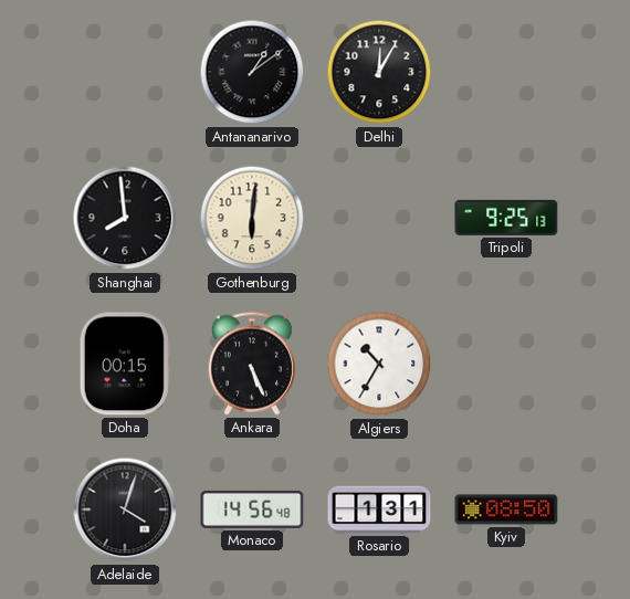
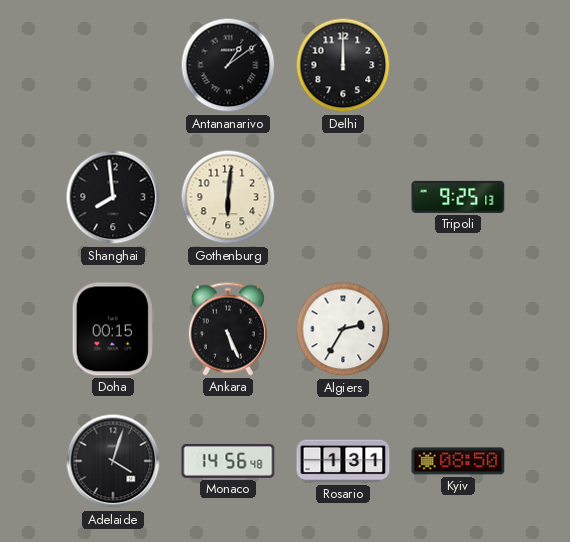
Delhi: 12:05 -> 12:00
Algiers: 10:35 -> 2:35
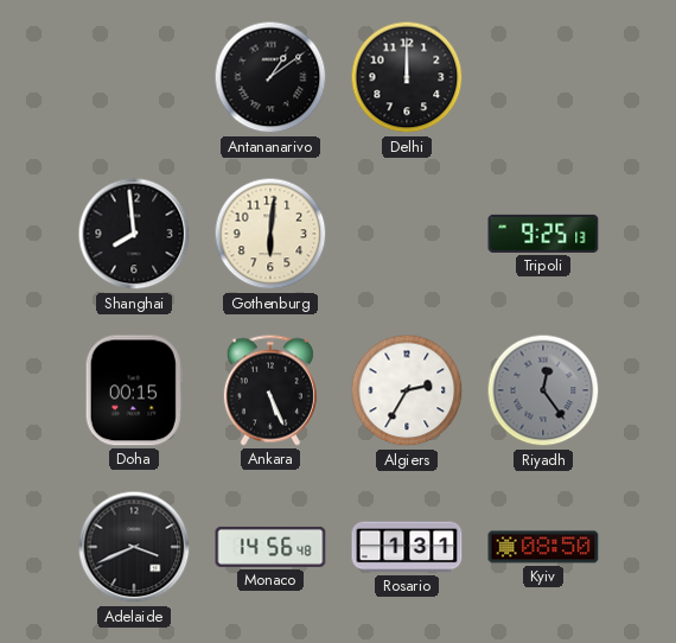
Riyadh: none -> 12:24
Adelaide: 4:03 -> 3:41
